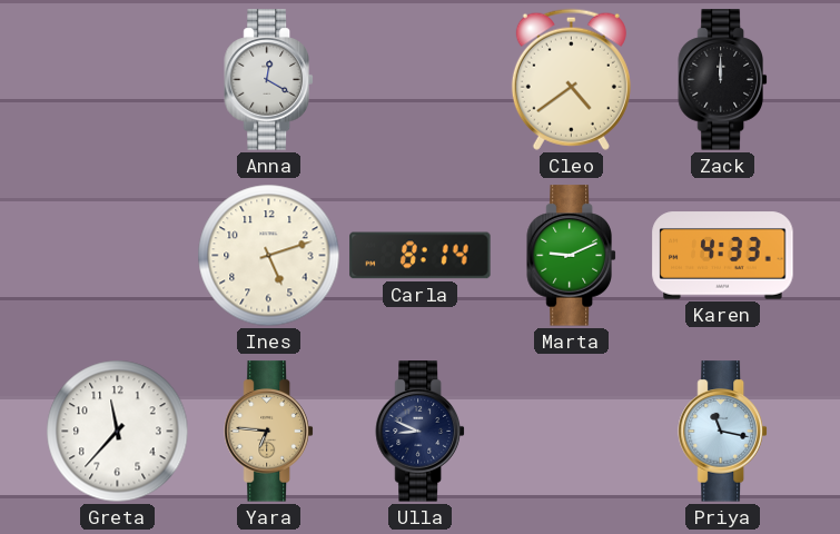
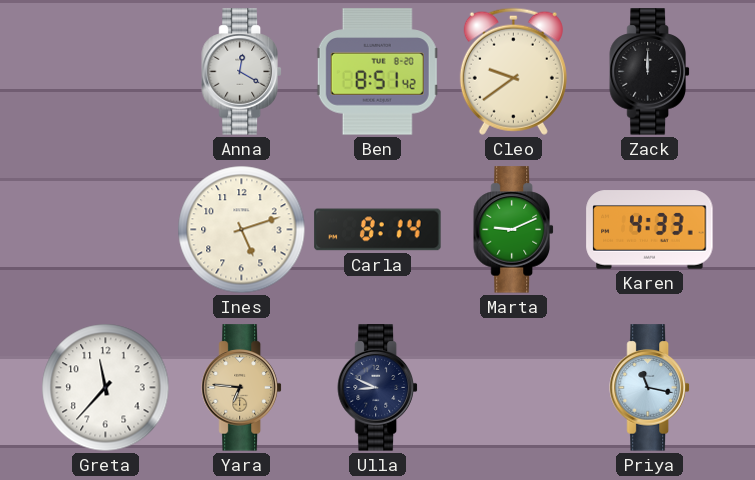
Ben: none -> 8:51
Cleo: 4:39 -> 9:39
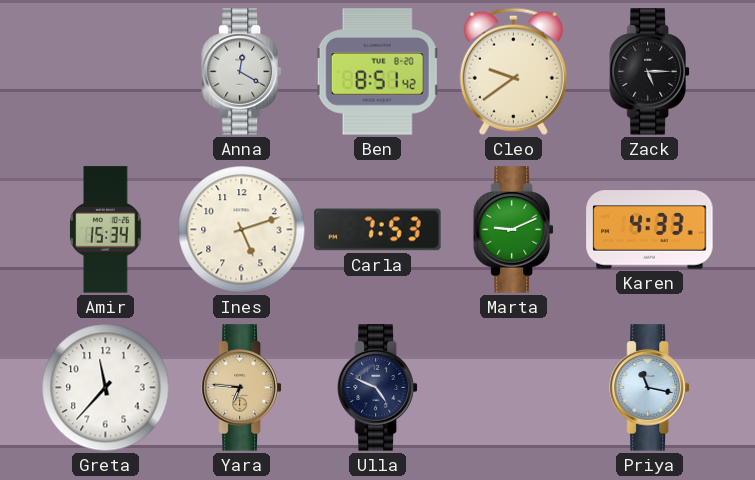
Zack: 12:00 -> 5:15
Amir: none -> 15:34
Carla: 8:14 -> 7:53
Ulla: 8:49 -> 4:49
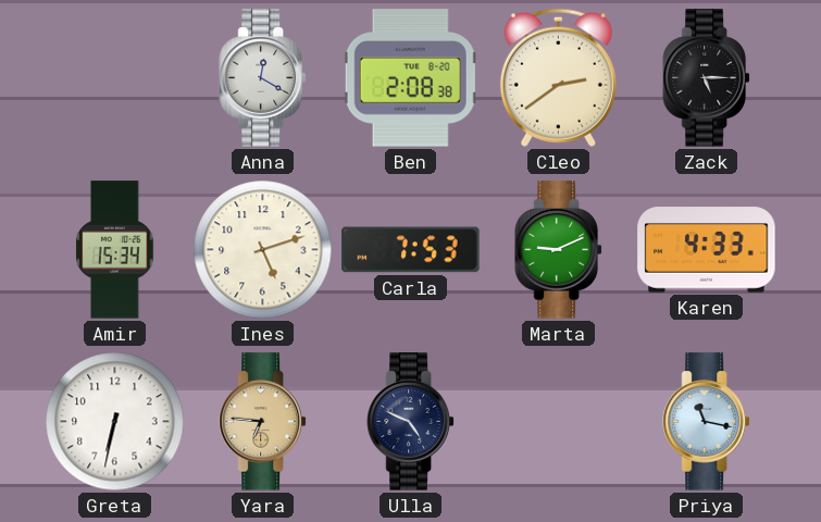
Ben: 8:51 -> 2:08
Cleo: 9:39 -> 2:39
Greta: 11:37 -> 6:32
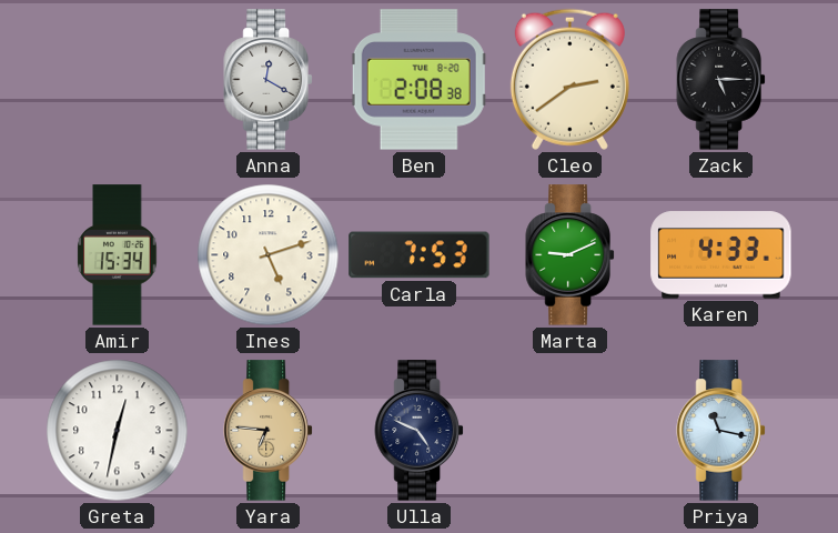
Greta: 6:32 -> 12:32
